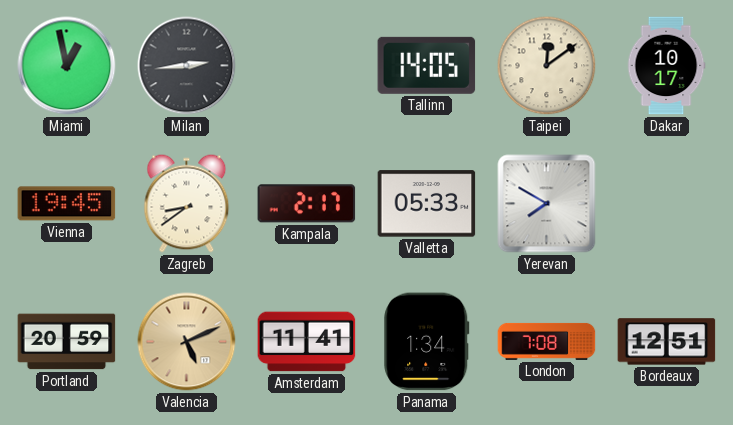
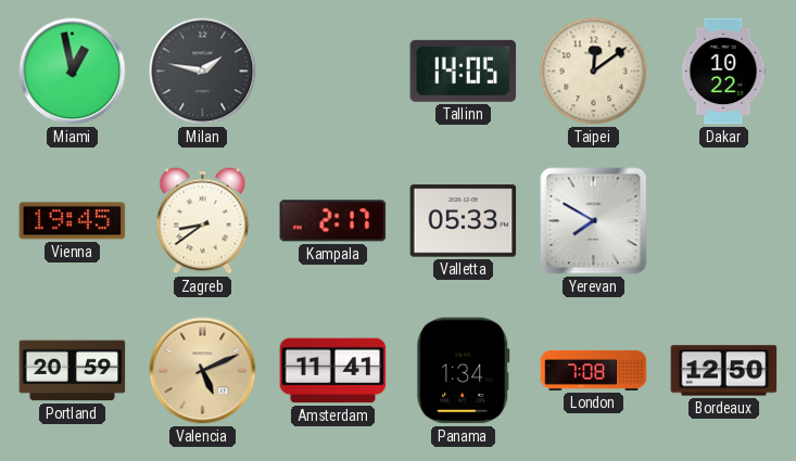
Milan: 2:44 -> 1:47
Dakar: 10:17 -> 10:22
Bordeaux: 12:51 -> 12:50
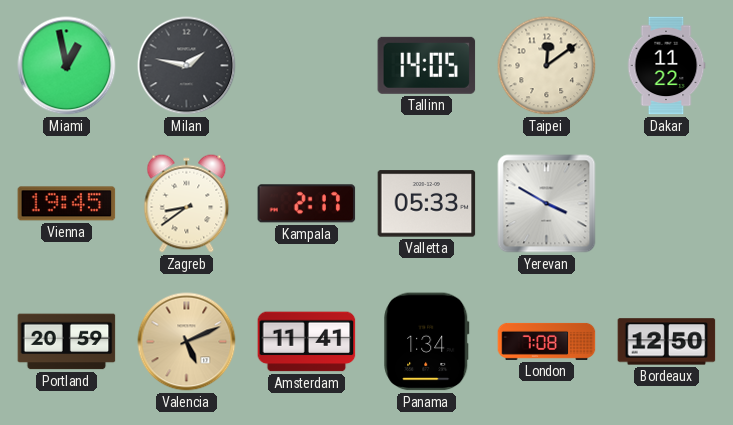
Dakar: 10:22 -> 11:22
Yerevan: 7:50 -> 3:50
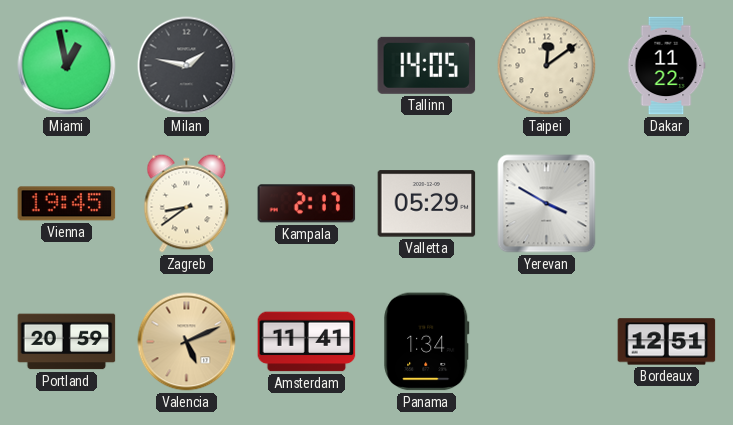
Valletta: 05:33 -> 05:29
London: 7:08 -> none
Bordeaux: 12:50 -> 12:51
